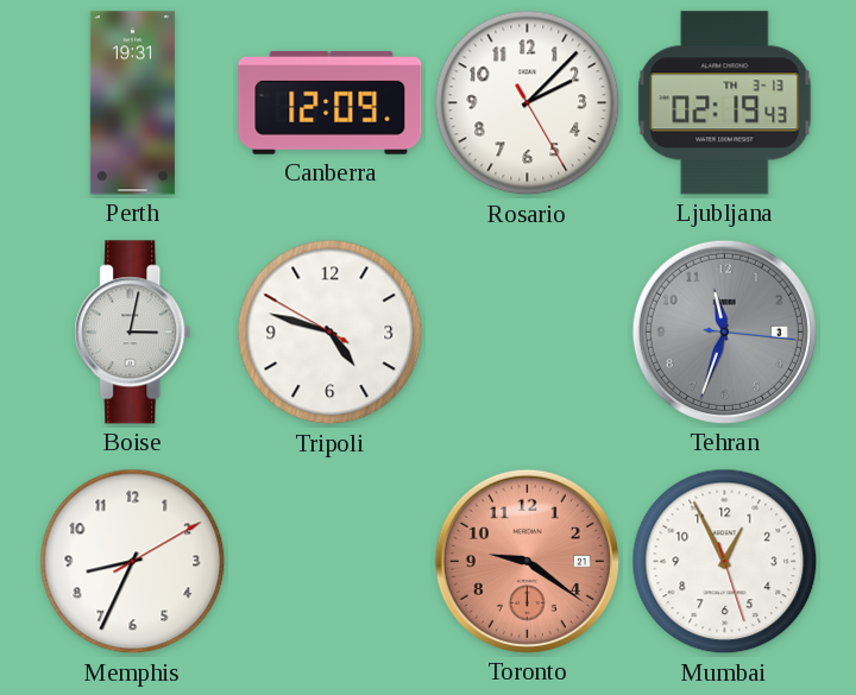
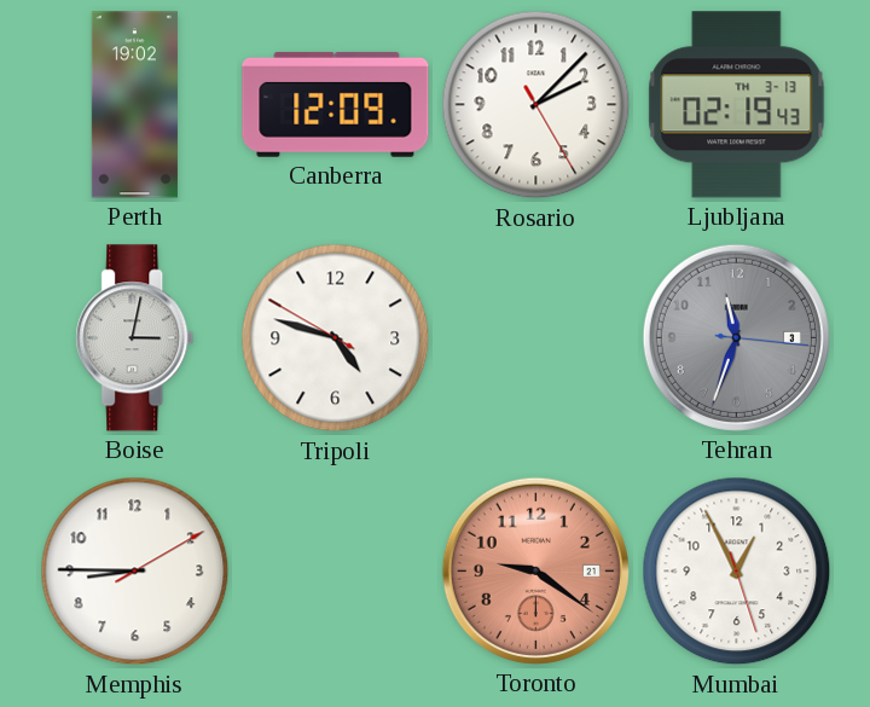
Perth: 19:31 -> 19:02
Memphis: 8:34 -> 8:45
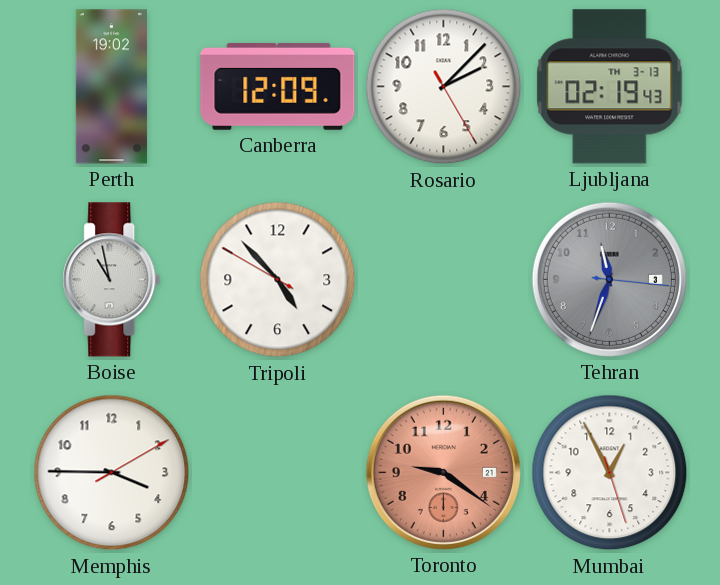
Boise: 3:02 -> 10:58
Tripoli: 4:47 -> 4:52
Memphis: 8:45 -> 3:45
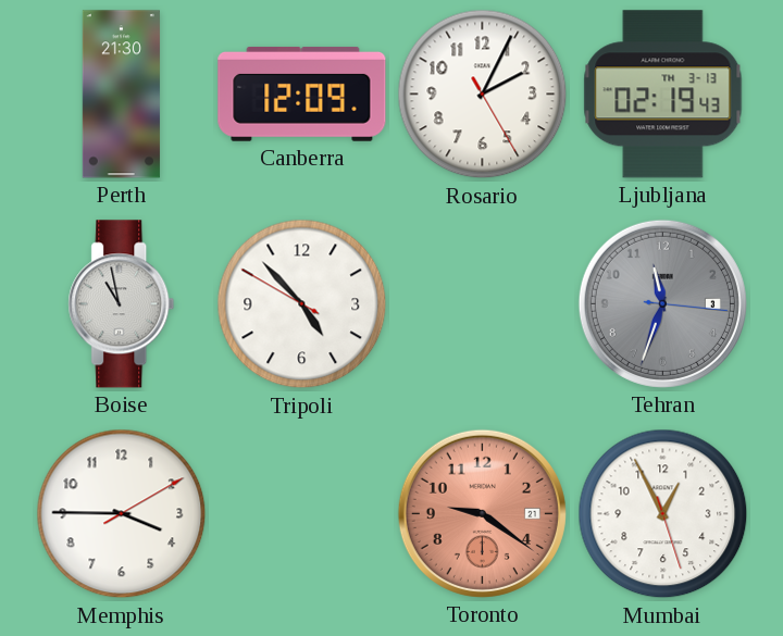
Perth: 19:02 -> 21:30
Rosario: 2:07 -> 2:04
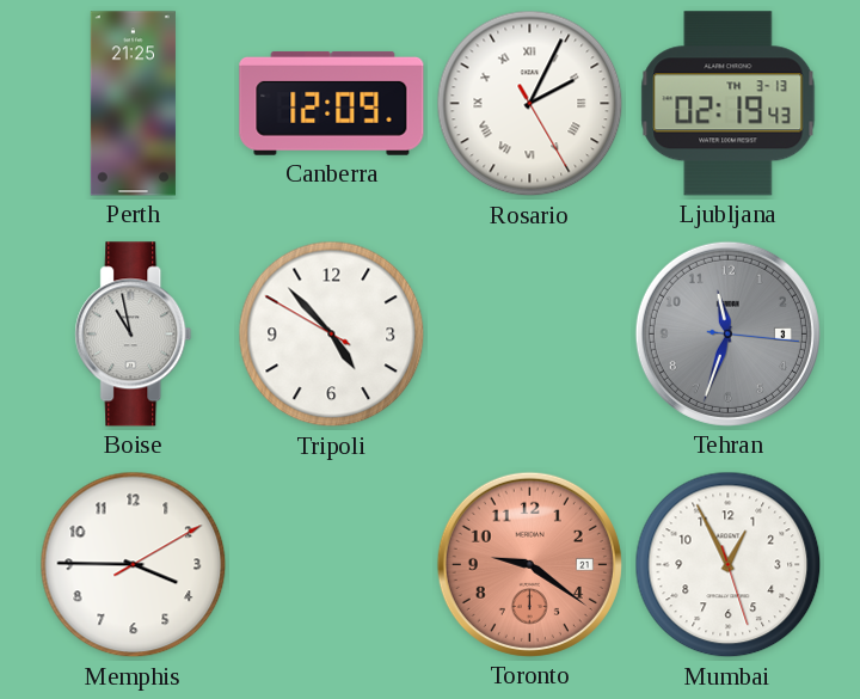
Perth: 21:30 -> 21:25
Rosario numerals: Arabic -> Roman
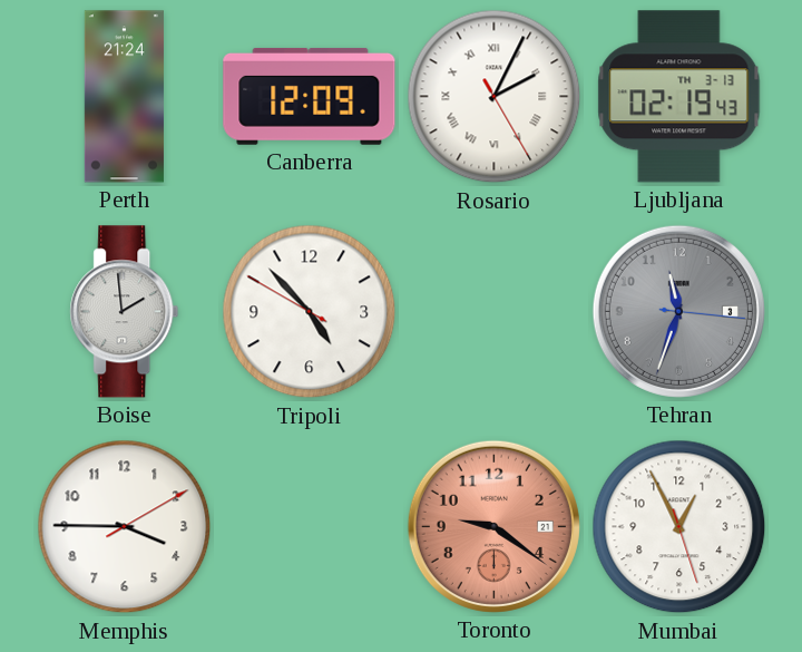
Perth: 21:25 -> 21:24
Boise: 10:58 -> 1:59
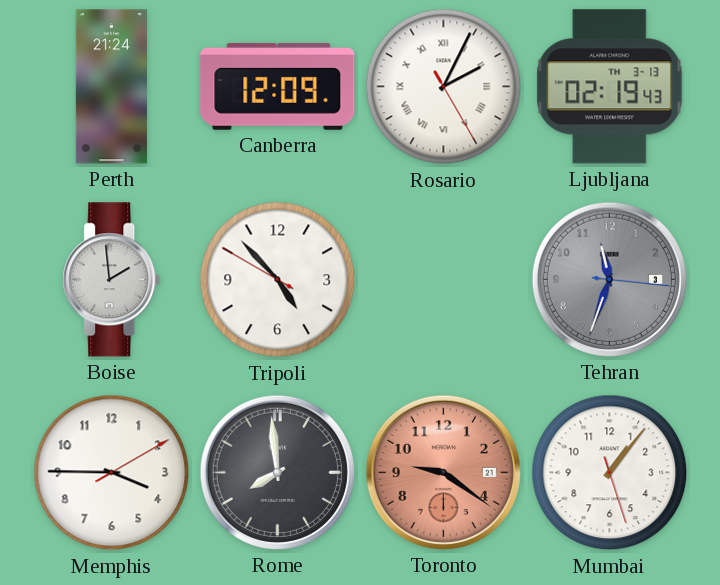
Rome: none -> 7:59
Mumbai: 12:55 -> 1:06
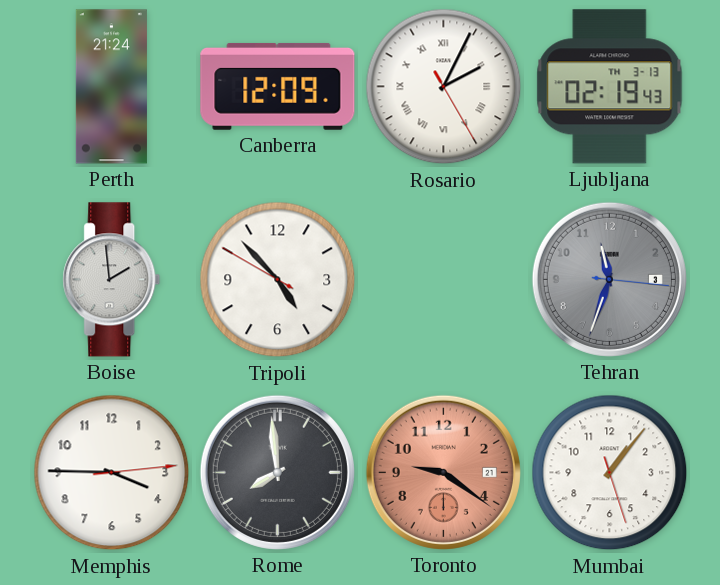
Memphis: 3:45:10 -> 3:45:14
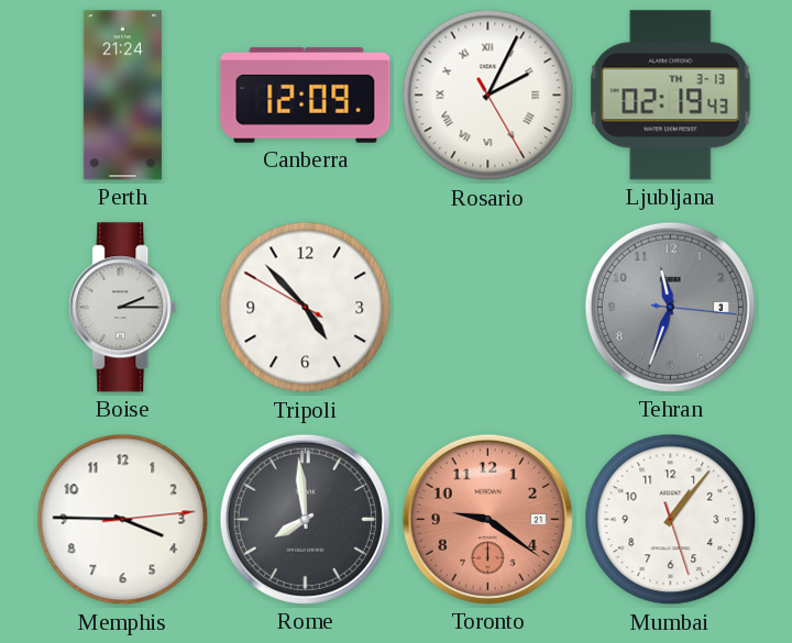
Boise: 1:59 -> 2:15
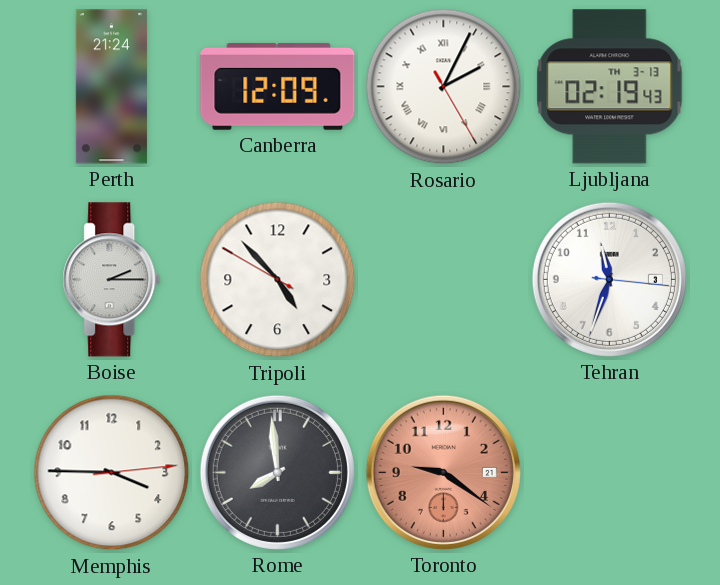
Tehran dial: grey -> white
Mumbai: 1:06 -> none
